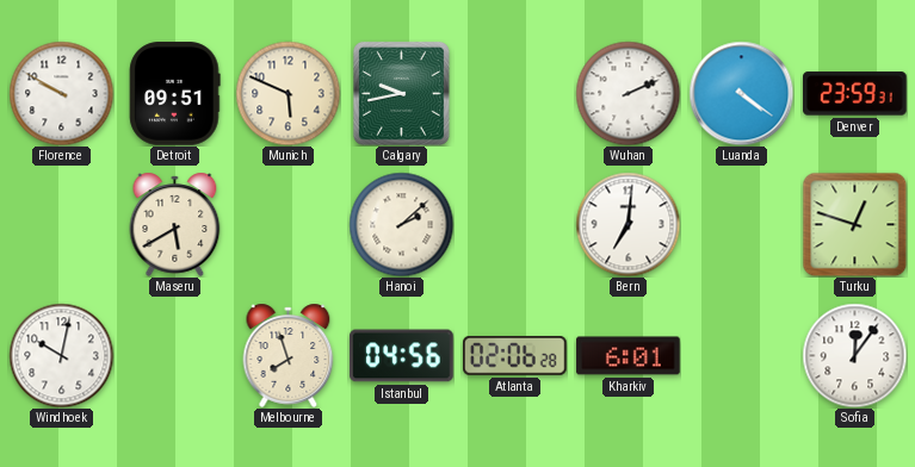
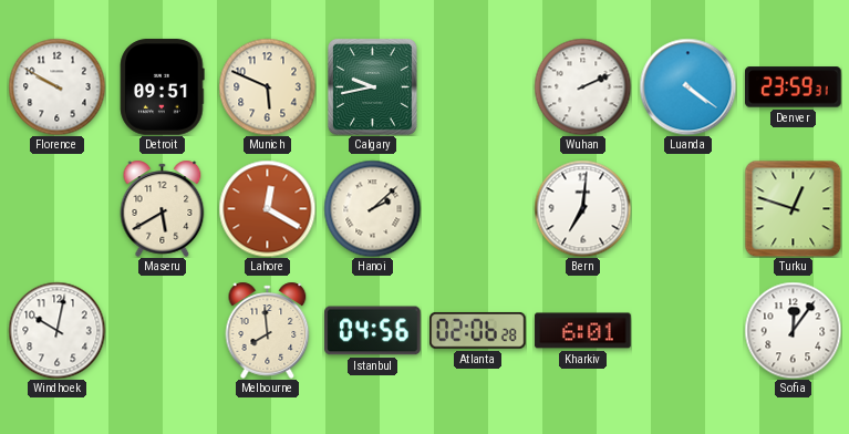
Lahore: none -> 12:20
Melbourne: 7:57 -> 7:59
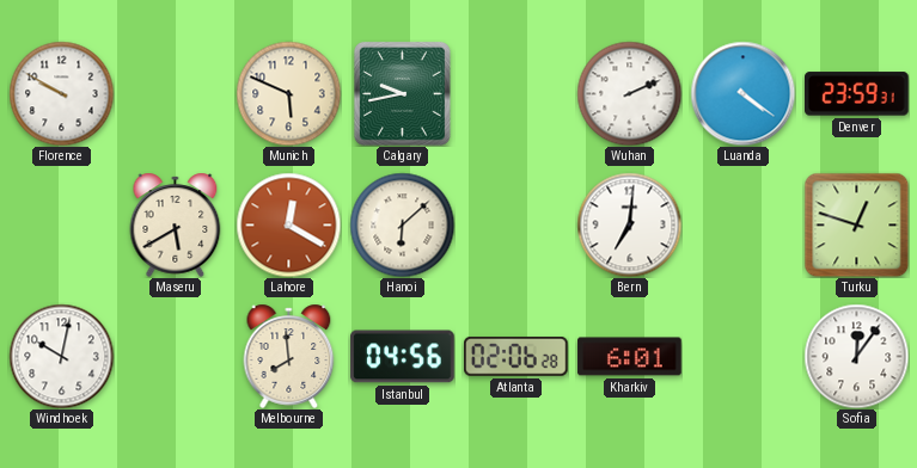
Detroit: 09:51 -> none
Hanoi: 2:08 -> 6:08
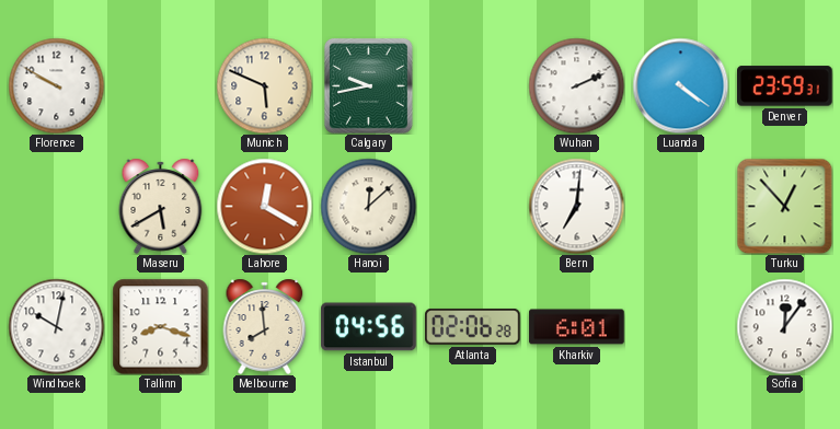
Hanoi: 6:08 -> 12:08
Turku: 12:48 -> 12:53
Tallinn: none -> 8:18
